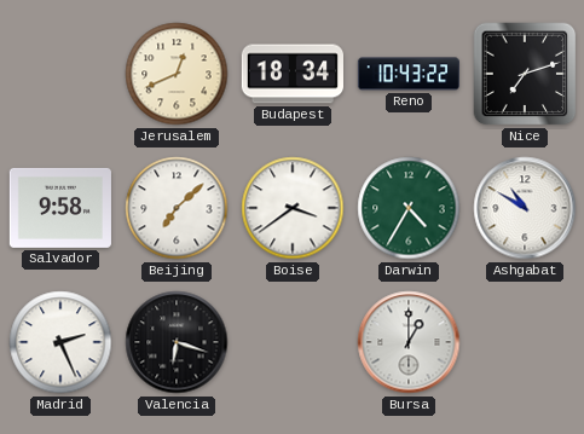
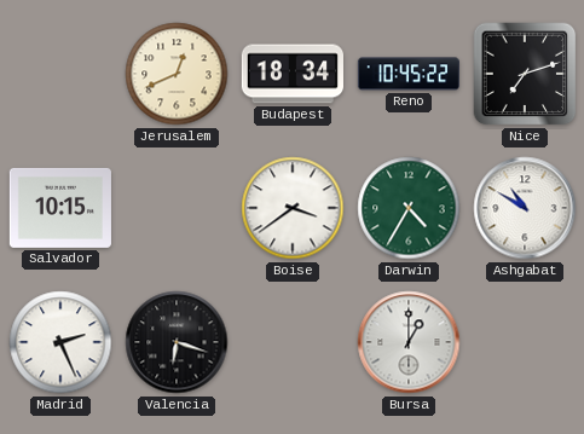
Reno: 10:43 -> 10:45
Salvador: 9:58 -> 10:15
Beijing: 7:08 -> none
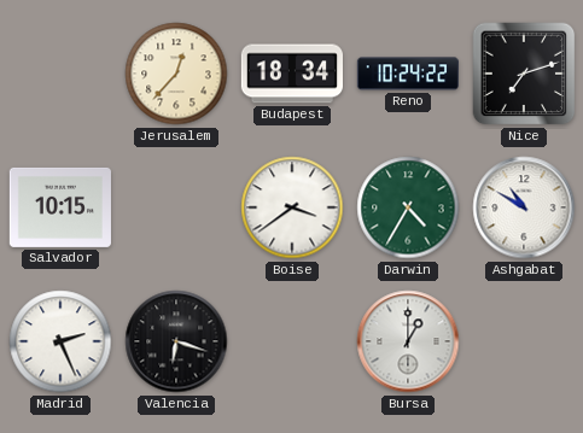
Jerusalem: 12:41 -> 12:37
Reno: 10:45 -> 10:24
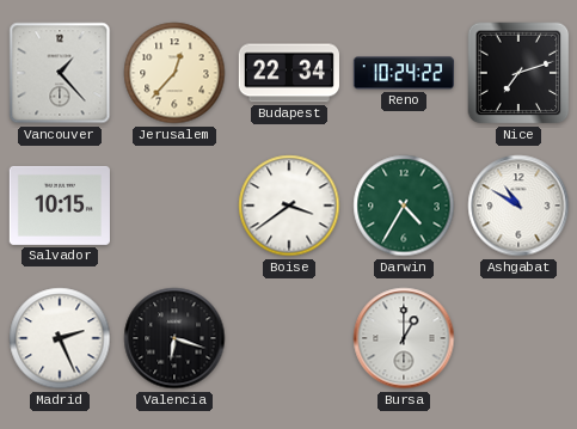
Vancouver: none -> 1:23
Budapest: 18:34 -> 22:34
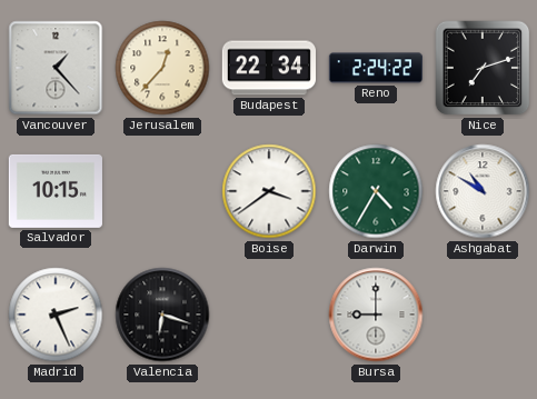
Reno: 10:24 -> 2:24
Bursa: 1:00 -> 9:00
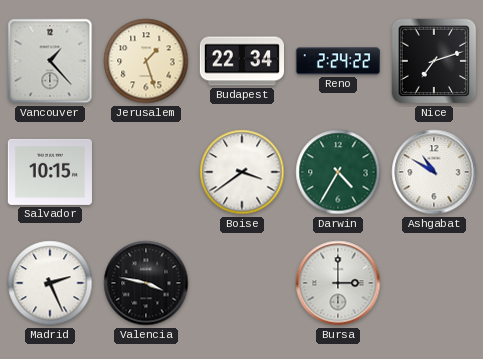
Jerusalem: 12:37 -> 1:27
Valencia: 6:18 -> 3:47
Bursa: 9:00 -> 3:00
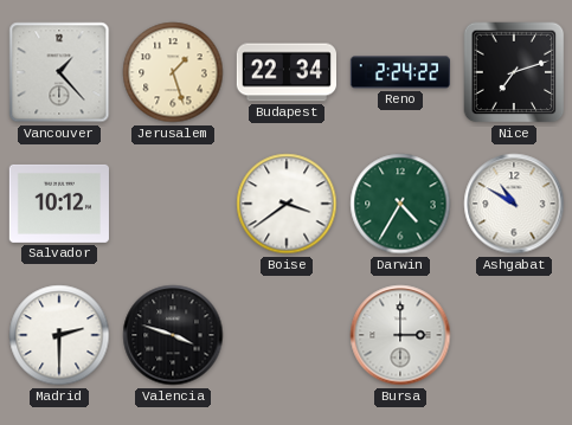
Salvador: 10:15 -> 10:12
Madrid: 2:26 -> 2:30
Valencia: 3:47 -> 3:48
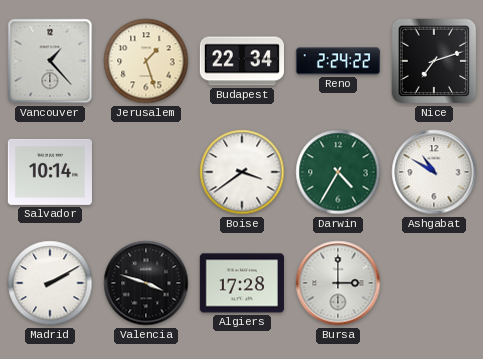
Salvador: 10:12 -> 10:14
Madrid: 2:30 -> 2:10
Algiers: none -> 17:28
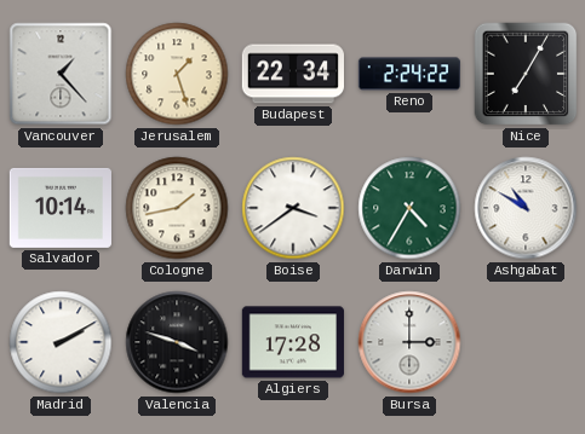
Nice: 7:12 -> 7:05
Cologne: none -> 1:43
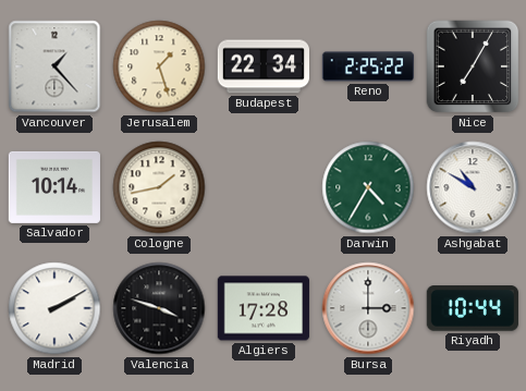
Reno: 2:24 -> 2:25
Boise: 3:39 -> none
Riyadh: none -> 10:44
